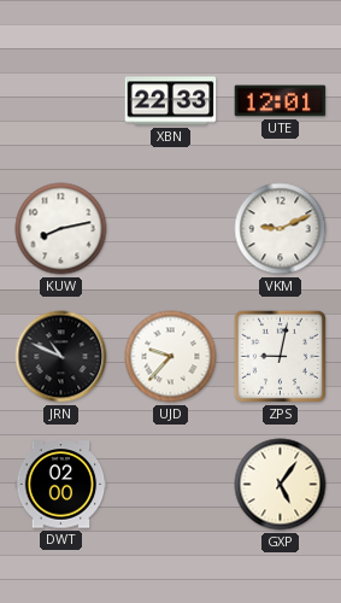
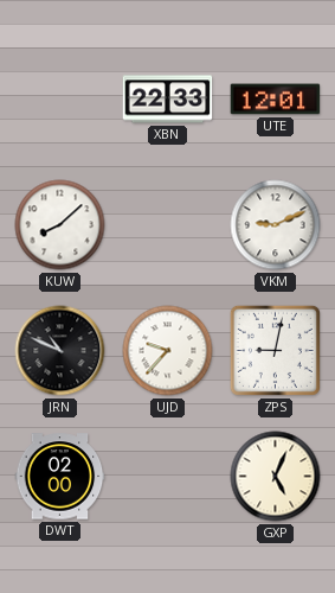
KUW: 8:13 -> 8:08
GXP: 5:06 -> 5:04
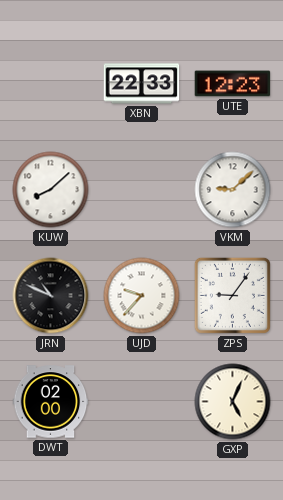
UTE: 12:01 -> 12:23
VKM: 9:11 -> 9:08
ZPS: 9:02 -> 9:06
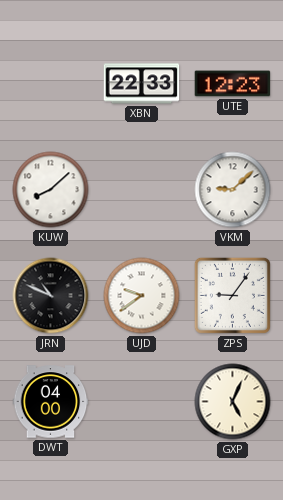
UJD: 9:37 -> 9:39
DWT: 02:00 -> 04:00
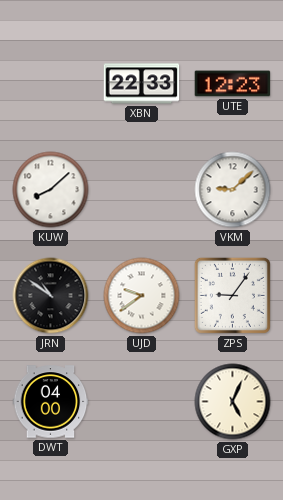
JRN: 10:49 -> 10:51
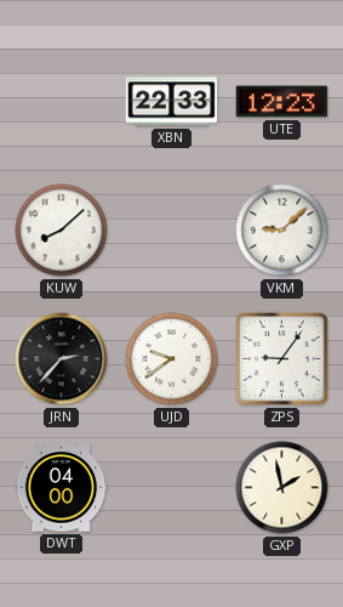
JRN: 10:51 -> 2:37
GXP: 5:04 -> 1:58
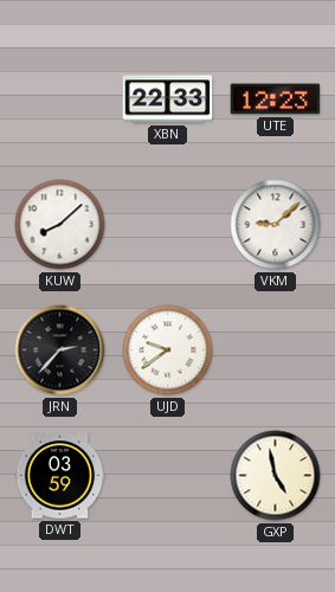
ZPS: 9:06 -> none
DWT: 04:00 -> 03:59
GXP: 1:58 -> 4:58
